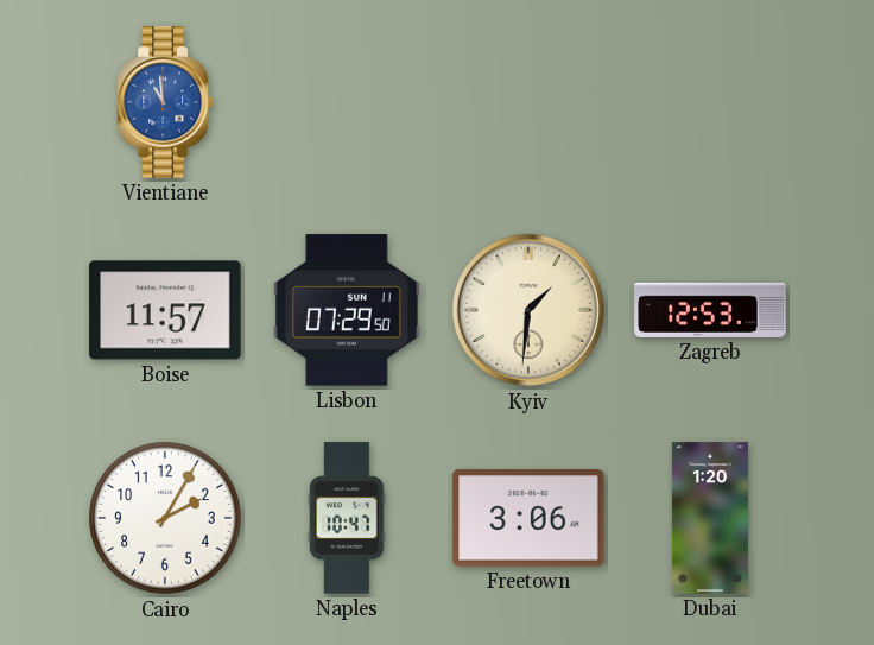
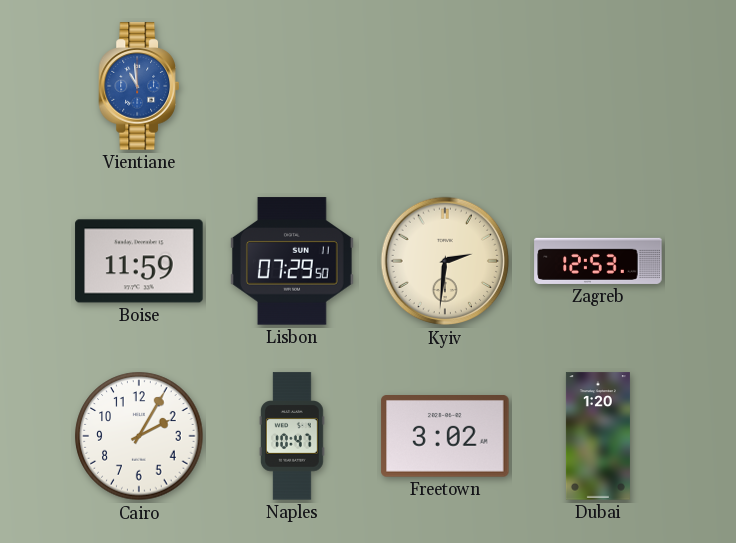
Boise: 11:57 -> 11:59
Kyiv: 1:31 -> 2:31
Freetown: 3:06 -> 3:02
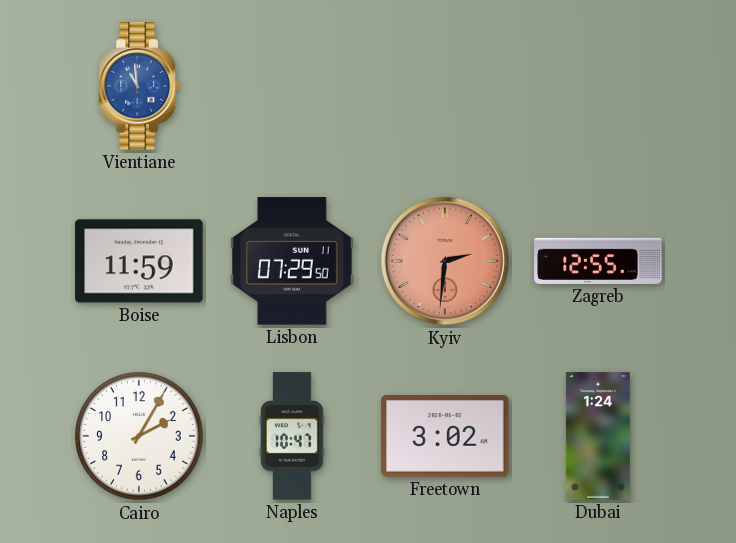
Kyiv dial: cream -> salmon
Zagreb: 12:53 -> 12:55
Dubai: 1:20 -> 1:24
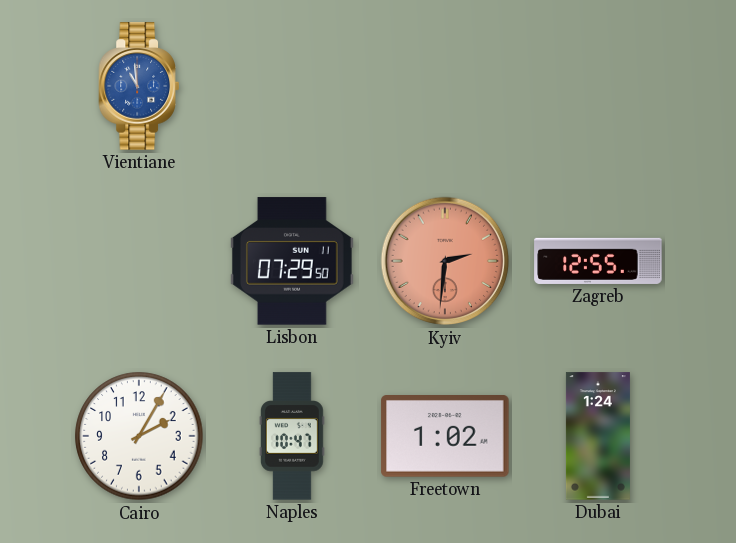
Boise: 11:59 -> none
Freetown: 3:02 -> 1:02
